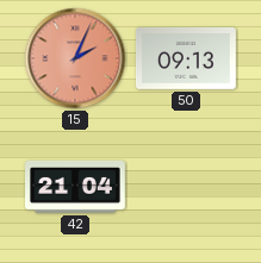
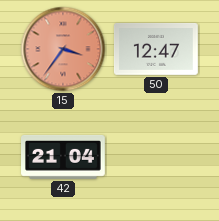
15: 2:04 -> 3:36
50: 09:13 -> 12:47
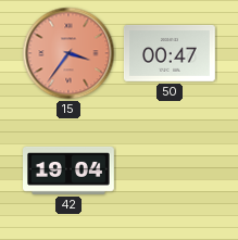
50: 12:47 -> 00:47
42: 21:04 -> 19:04
